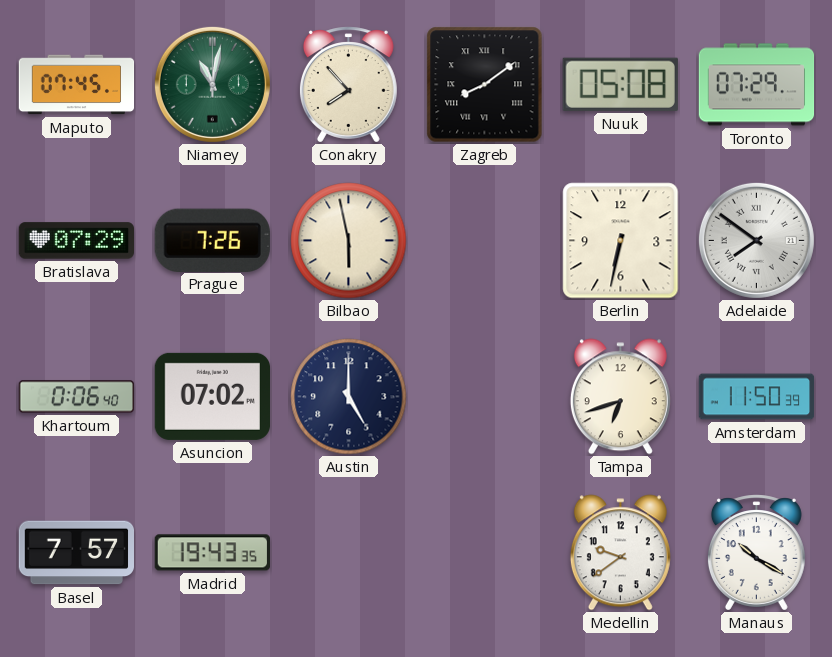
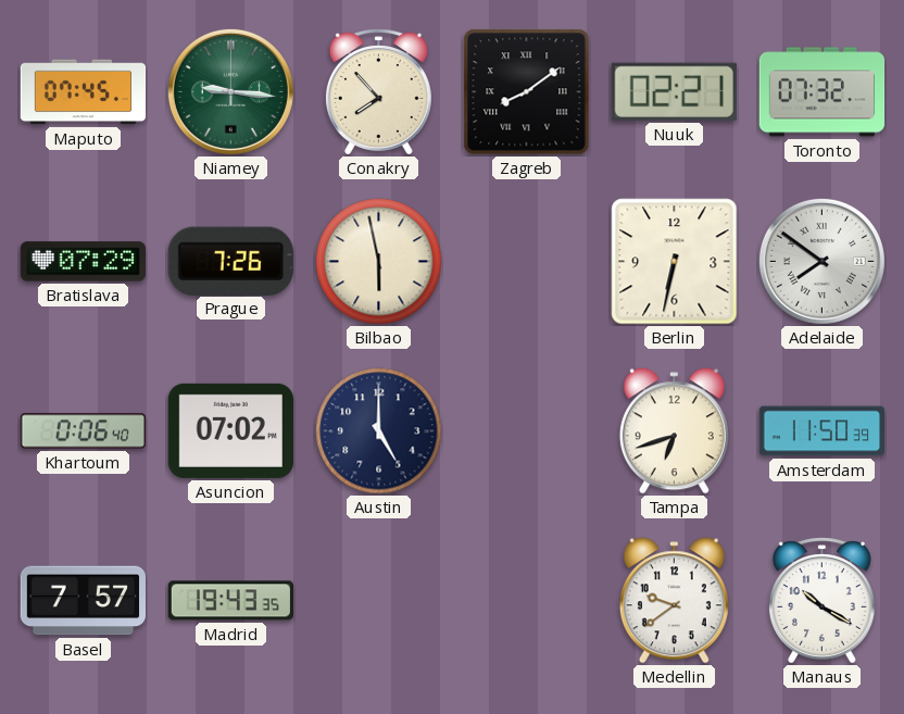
Niamey: 11:02 -> 9:16
Nuuk: 05:08 -> 02:21
Toronto: 07:29 -> 07:32
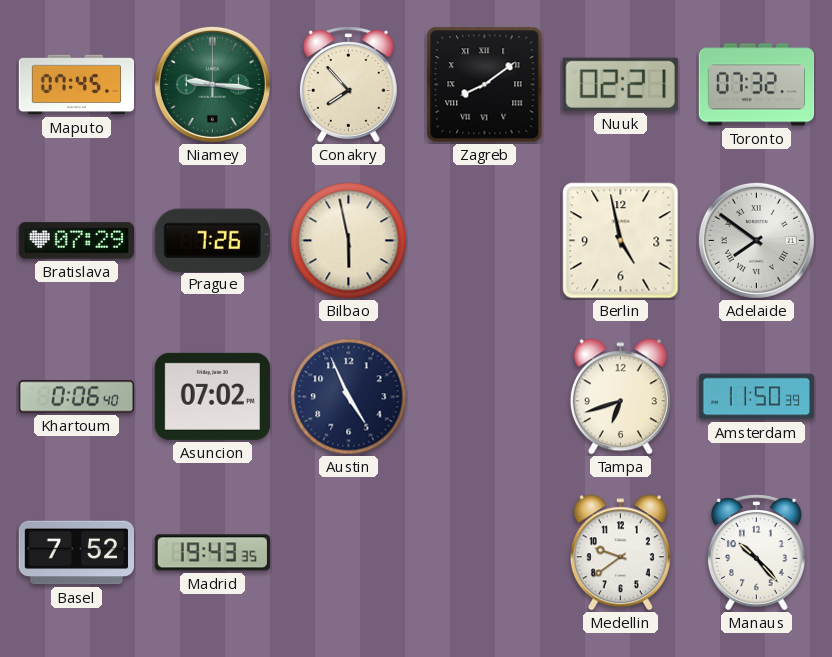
Berlin: 6:32 -> 4:58
Austin: 5:00 -> 4:56
Basel: 7:57 -> 7:52
Manaus: 10:20 -> 10:23
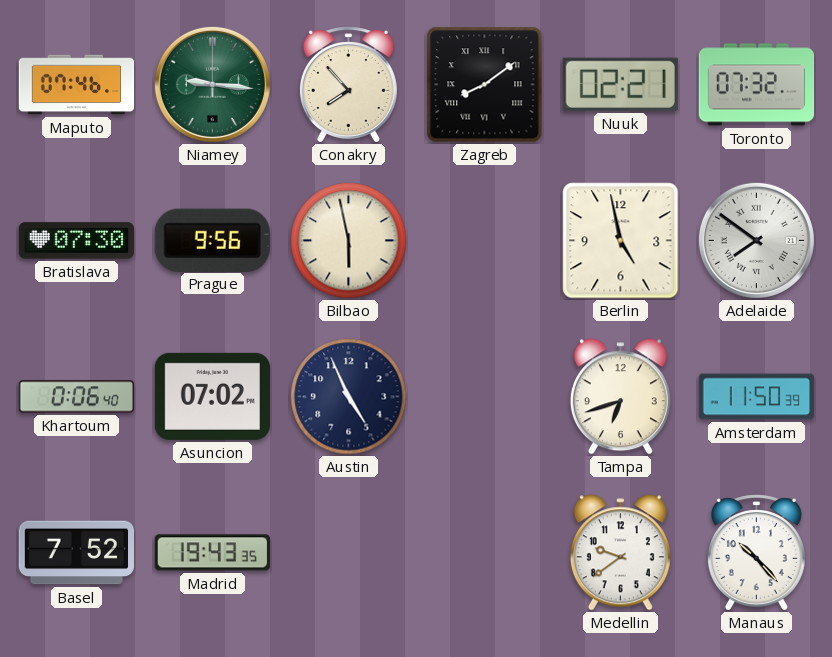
Maputo: 07:45 -> 07:46
Bratislava: 07:29 -> 07:30
Prague: 7:26 -> 9:56
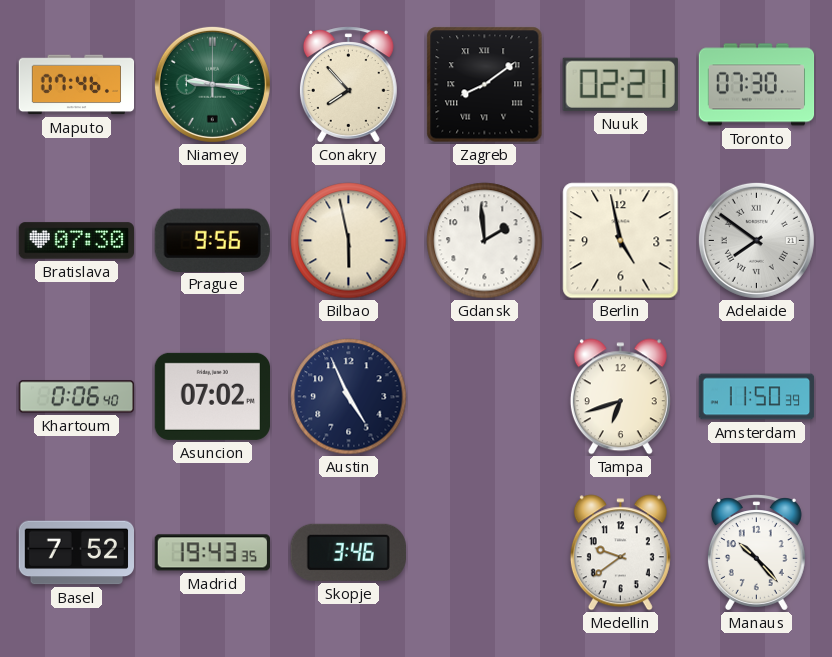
Toronto: 07:32 -> 07:30
Gdansk: none -> 1:59
Skopje: none -> 3:46
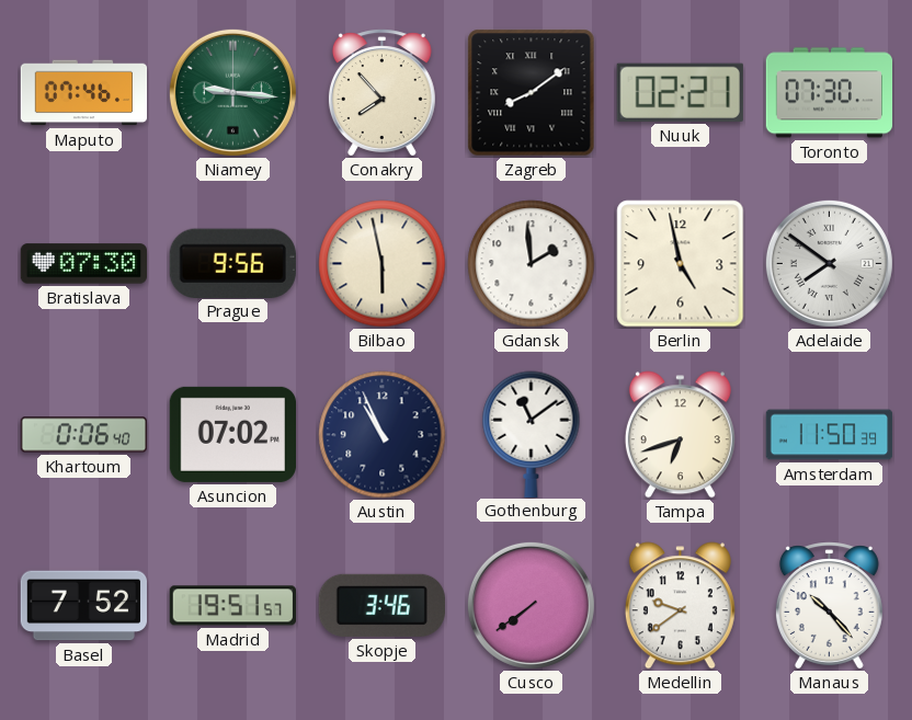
Austin: 4:56 -> 10:56
Gothenburg: none -> 11:09
Madrid: 19:43 -> 19:51
Cusco: none -> 7:39
